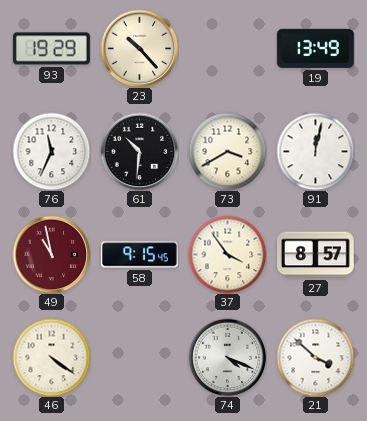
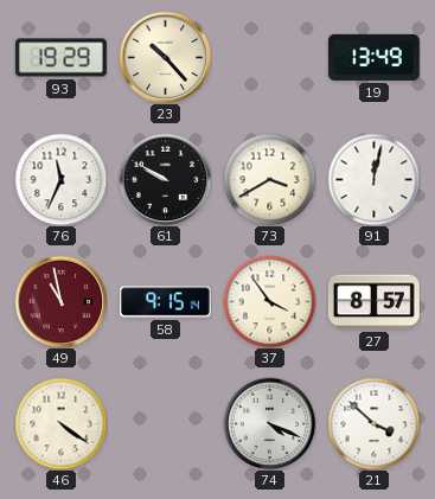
61: 10:31 -> 9:50
58: 9:15:45 -> 9:15:14
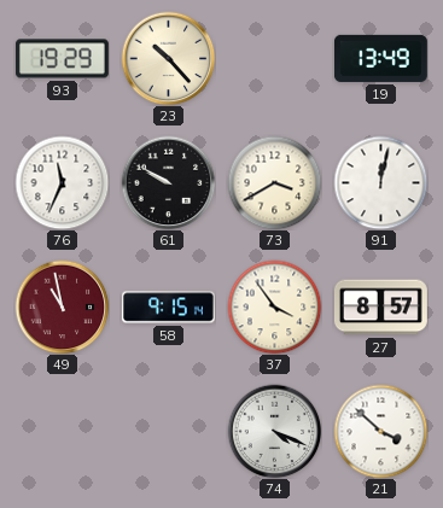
46: 4:21 -> none
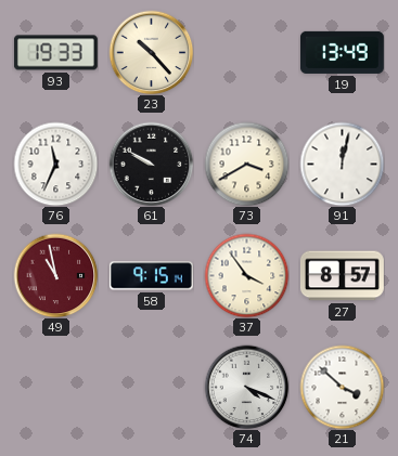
93: 19:29 -> 19:33
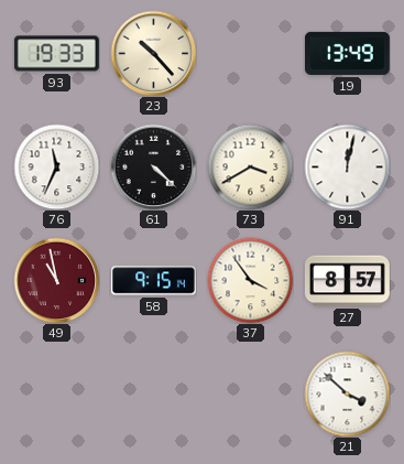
61: 9:50 -> 4:22
74: 4:19 -> none
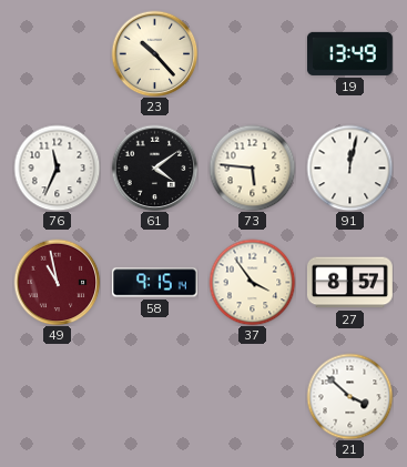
93: 19:33 -> none
61: 4:22 -> 4:09
73: 3:40 -> 5:46
